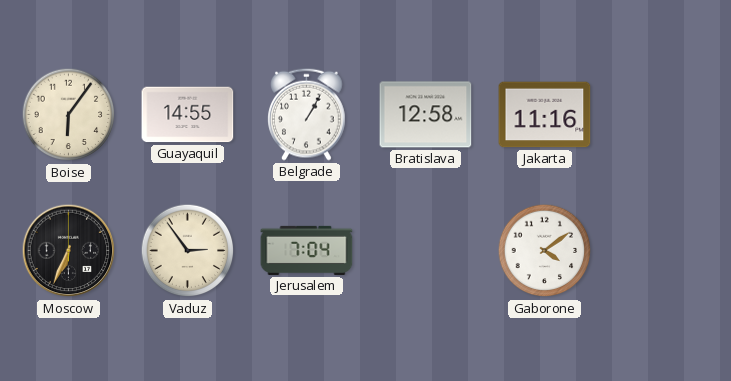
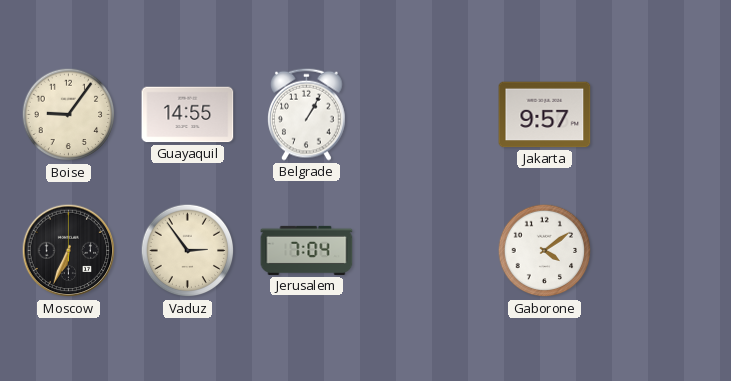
Boise: 6:06 -> 9:06
Bratislava: 12:58 -> none
Jakarta: 11:16 -> 9:57
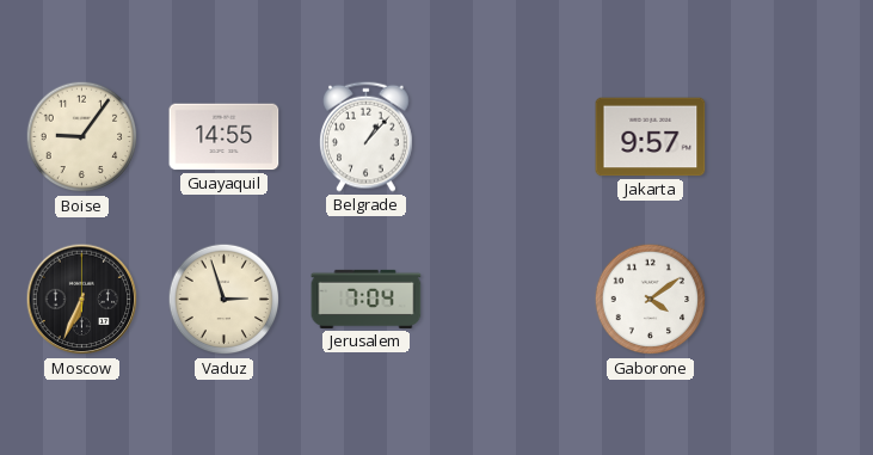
Belgrade: 1:05 -> 1:07
Vaduz: 2:54 -> 2:57
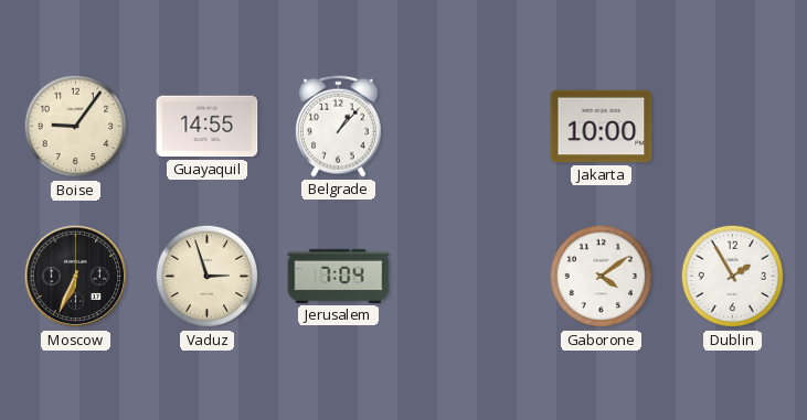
Jakarta: 9:57 -> 10:00
Dublin: none -> 1:55
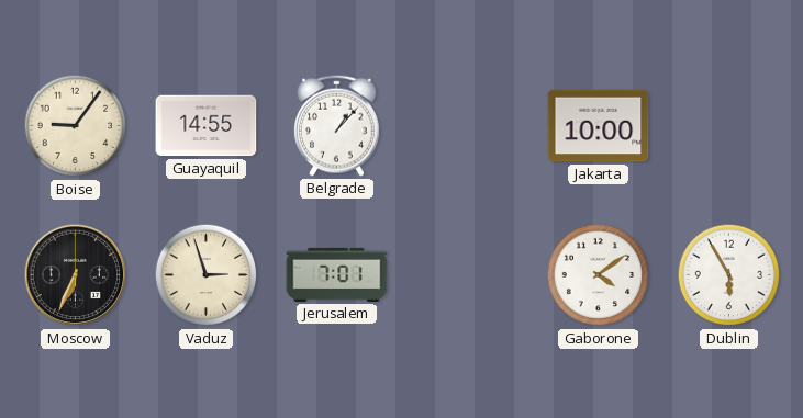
Jerusalem: 7:04 -> 7:01
Dublin: 1:55 -> 5:55
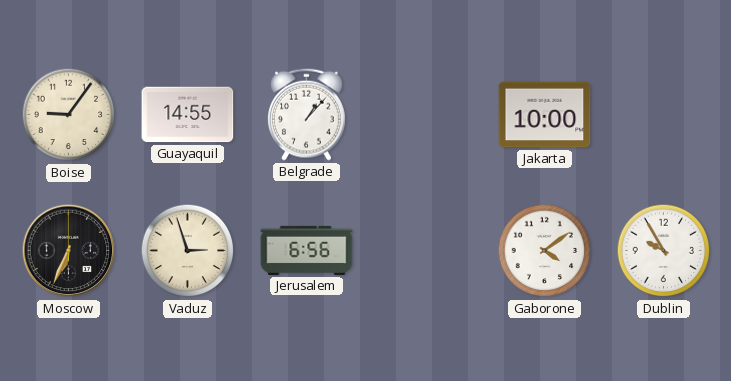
Jerusalem: 7:01 -> 6:56
Dublin: 5:55 -> 9:55
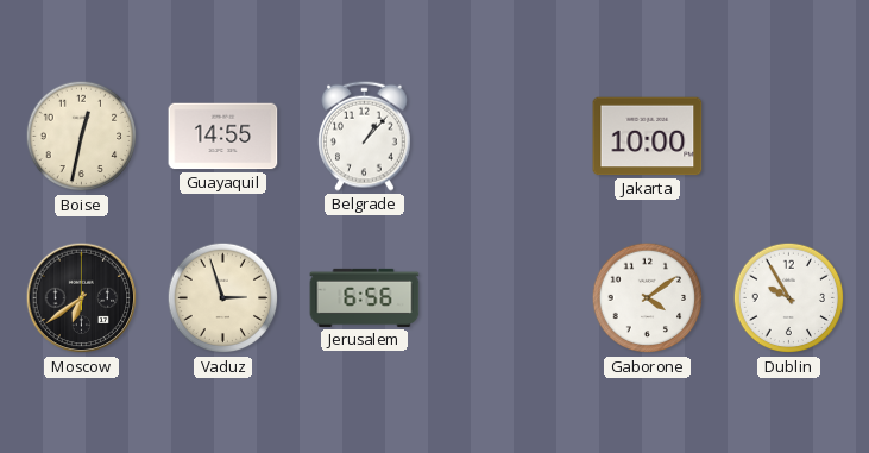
Boise: 9:06 -> 12:32
Moscow: 6:34 -> 6:39
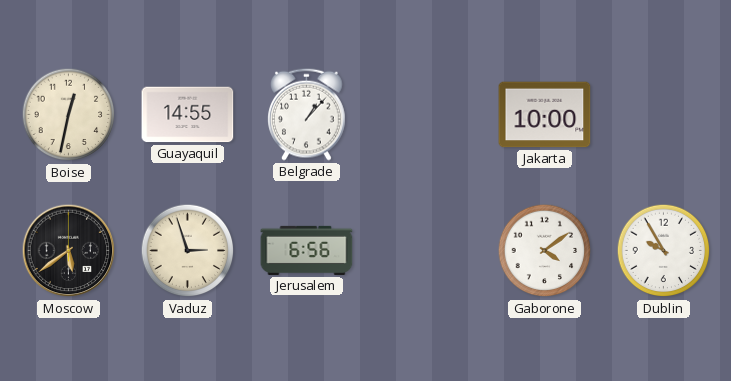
Moscow: 6:39 -> 5:39
